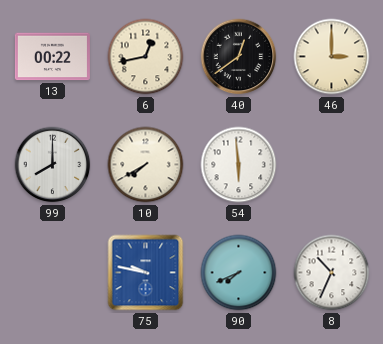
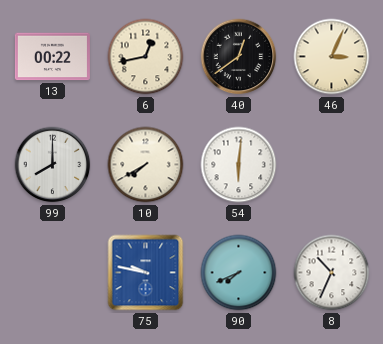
46: 3:00 -> 3:04
54: 5:59 -> 6:01
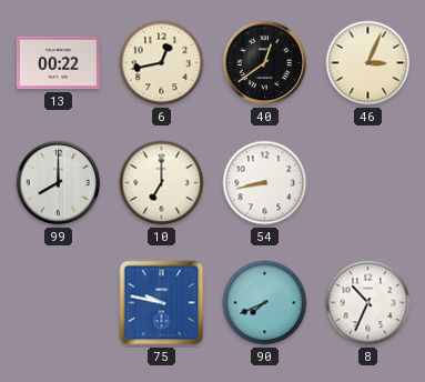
10: 7:40 -> 7:00
54: 6:01 -> 8:43
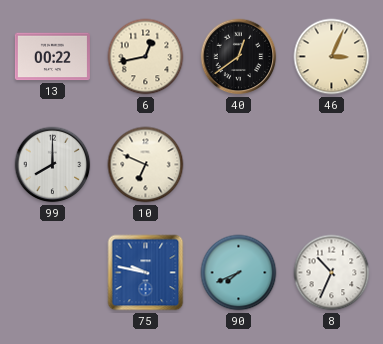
10: 7:00 -> 6:49
54: 8:43 -> none
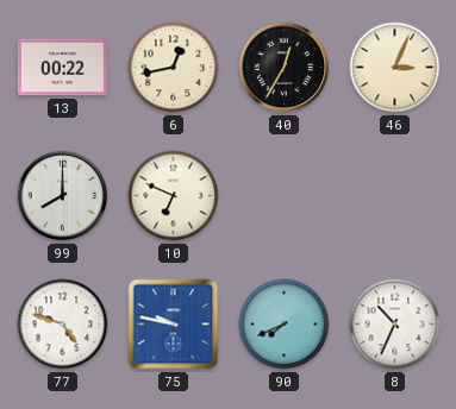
40: 12:39 -> 12:35
77: none -> 4:48
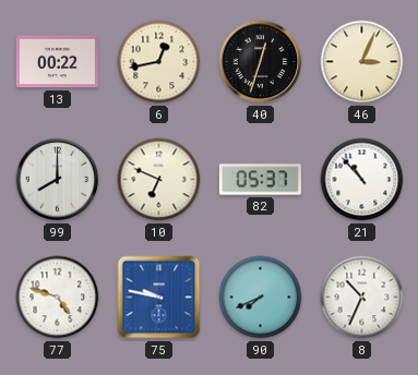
40: 12:35 -> 12:33
82: none -> 05:37
21: none -> 10:53
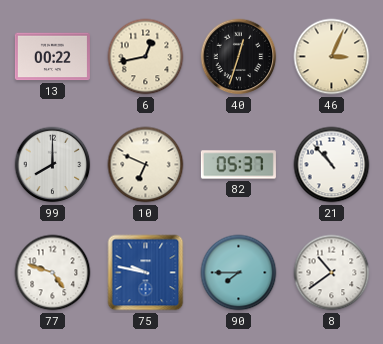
90: 7:41 -> 7:45
8: 10:34 -> 10:39
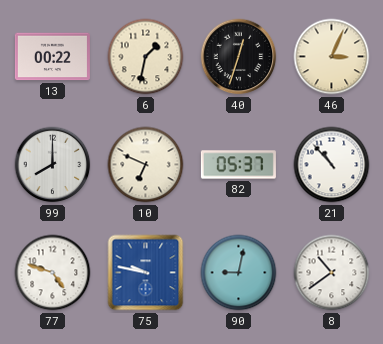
6: 12:43 -> 1:32
90: 7:45 -> 9:02
